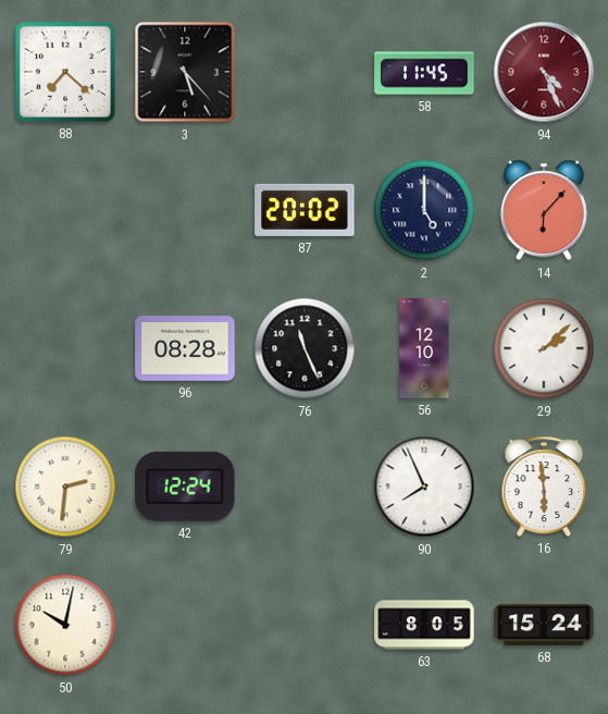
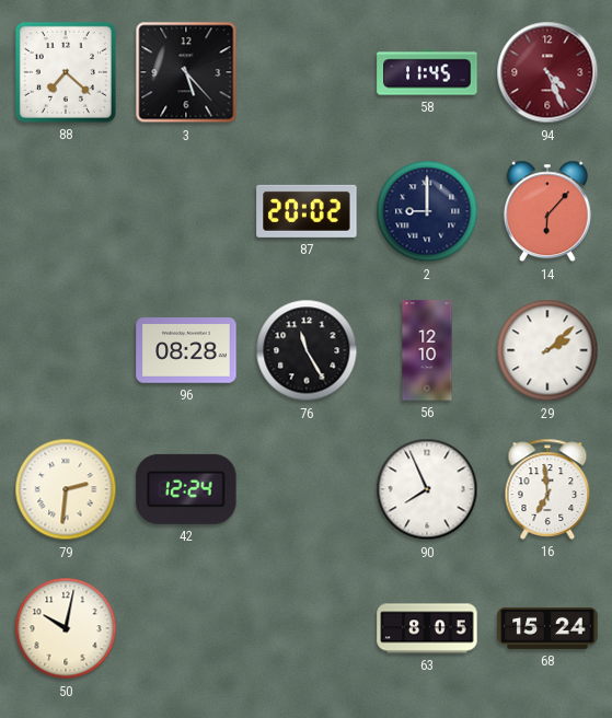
2: 5:00 -> 9:00
76: 11:26 -> 11:25
16: 5:59 -> 6:59
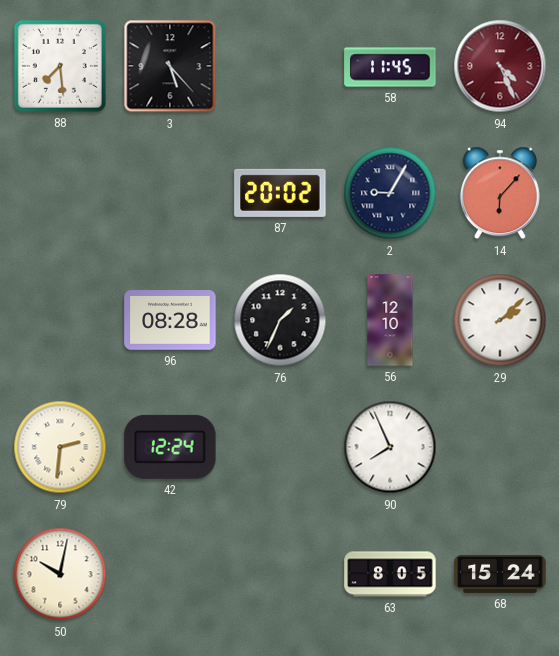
88: 7:22 -> 7:29
2: 9:00 -> 9:05
76: 11:25 -> 1:34
16: 6:59 -> none
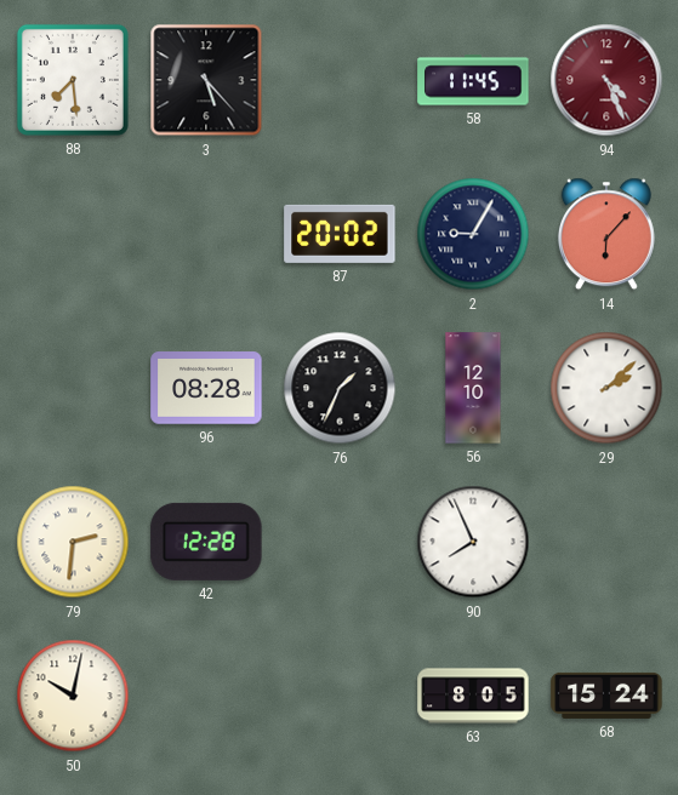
42: 12:24 -> 12:28
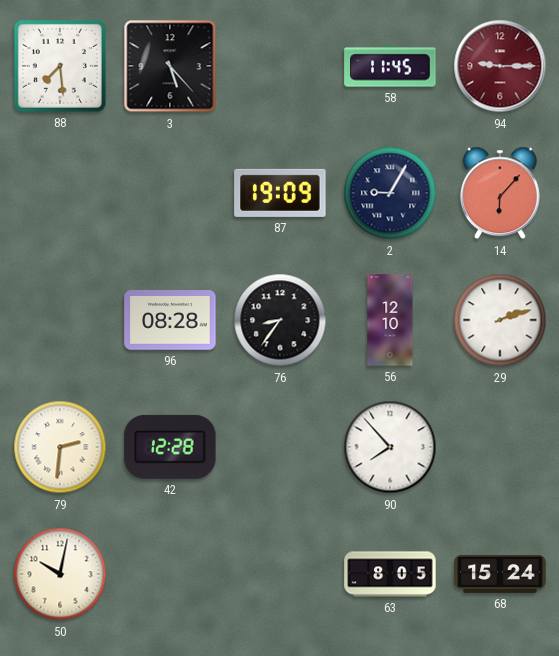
94: 4:26 -> 9:15
87: 20:02 -> 19:09
76: 1:34 -> 8:36
29: 2:08 -> 2:12
90: 7:56 -> 7:53
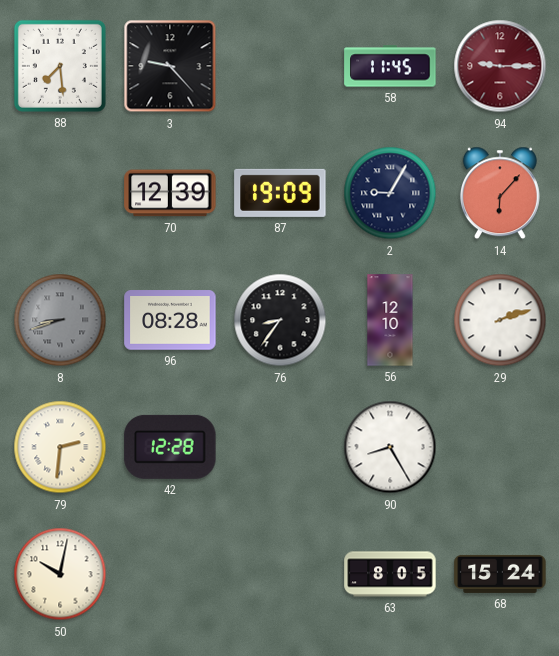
3: 5:23 -> 9:23
70: none -> 12:39
8: none -> 8:42
90: 7:53 -> 8:25
